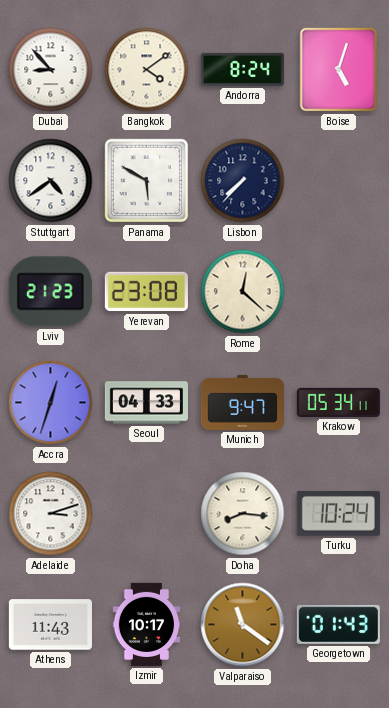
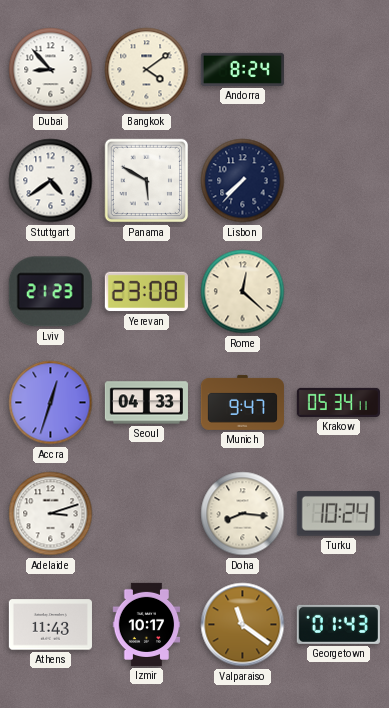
Boise: 5:03 -> none
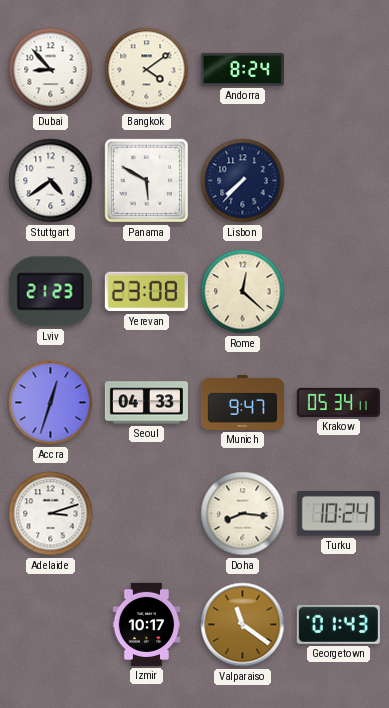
Athens: 11:43 -> none
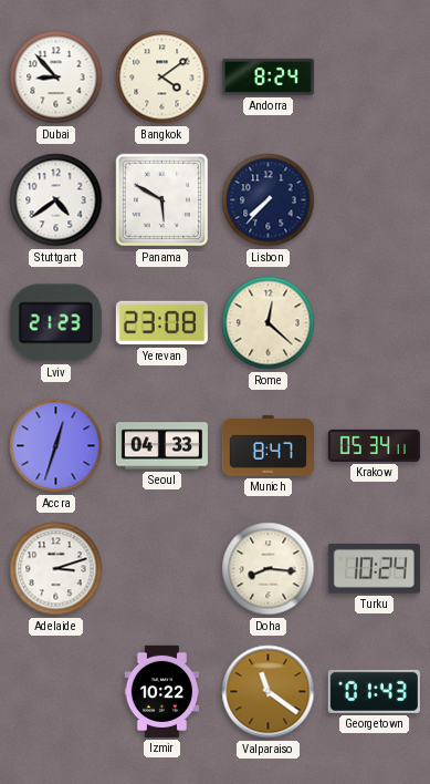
Munich: 9:47 -> 8:47
Izmir: 10:17 -> 10:22
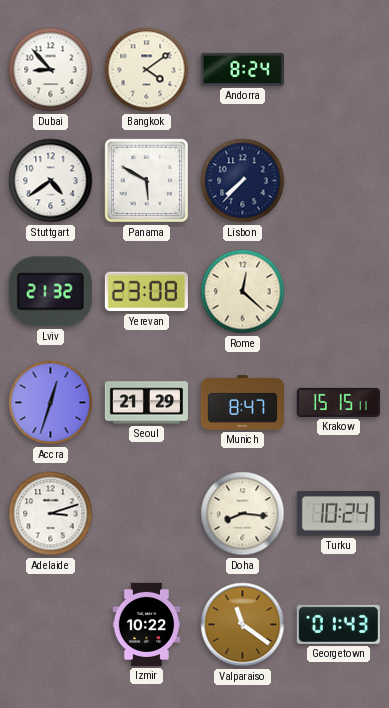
Lviv: 21:23 -> 21:32
Seoul: 04:33 -> 21:29
Krakow: 05:34 -> 15:15
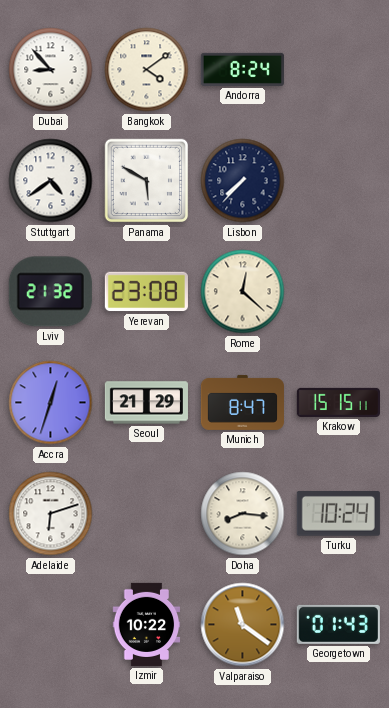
Adelaide: 3:12 -> 6:12
